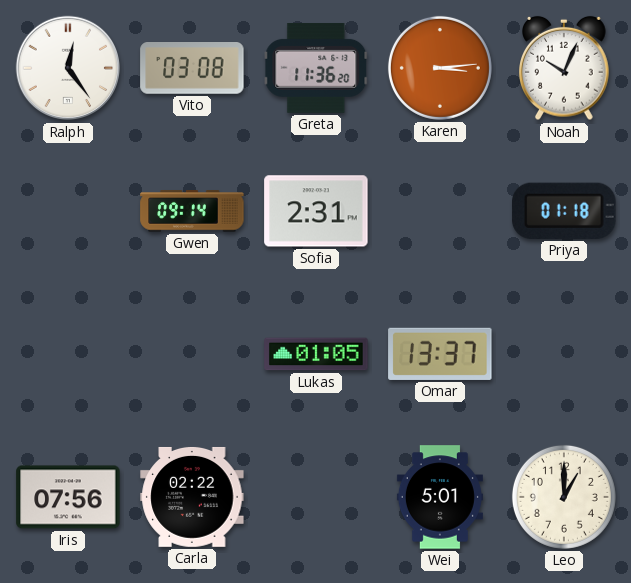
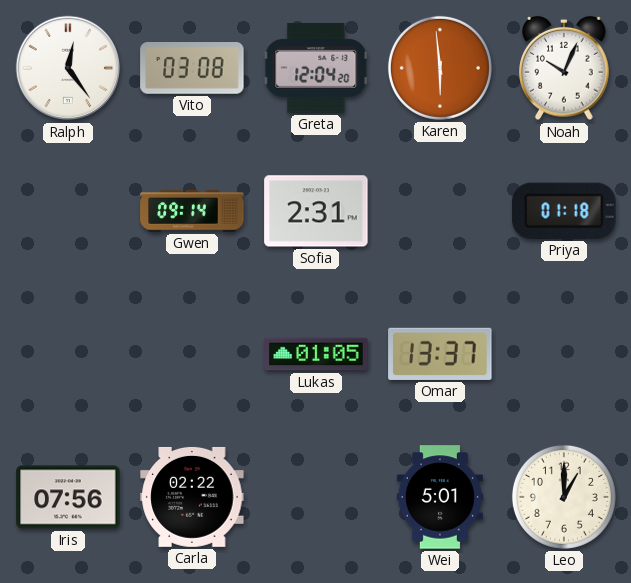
Greta: 11:36 -> 12:04
Karen: 3:14 -> 5:59
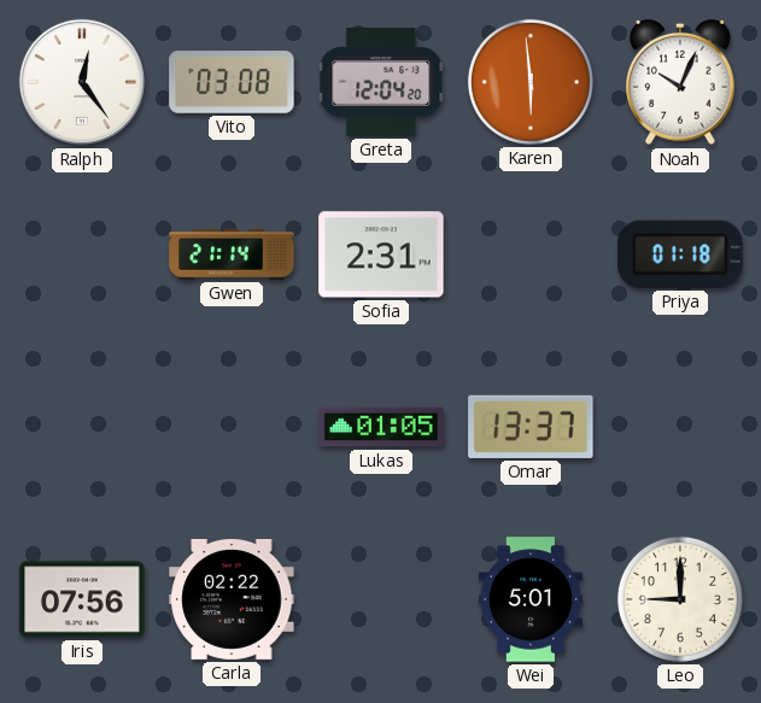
Gwen: 09:14 -> 21:14
Leo: 1:00 -> 9:00
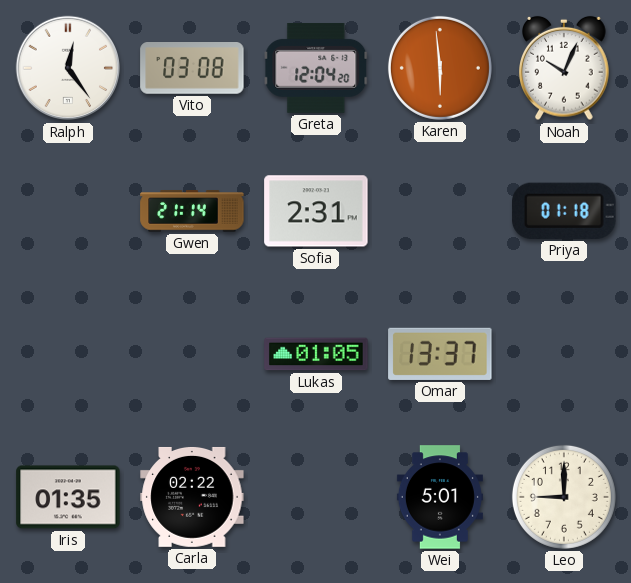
Iris: 07:56 -> 01:35
